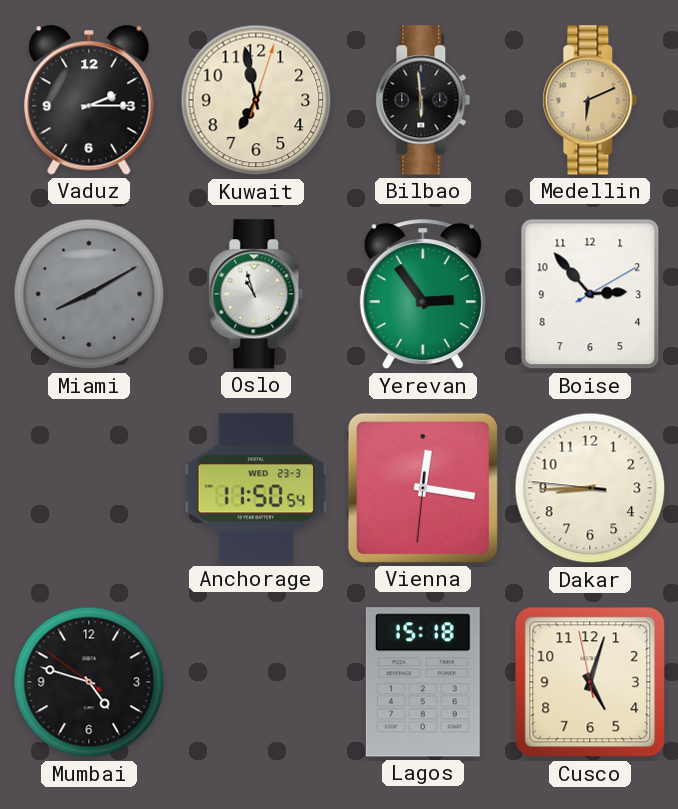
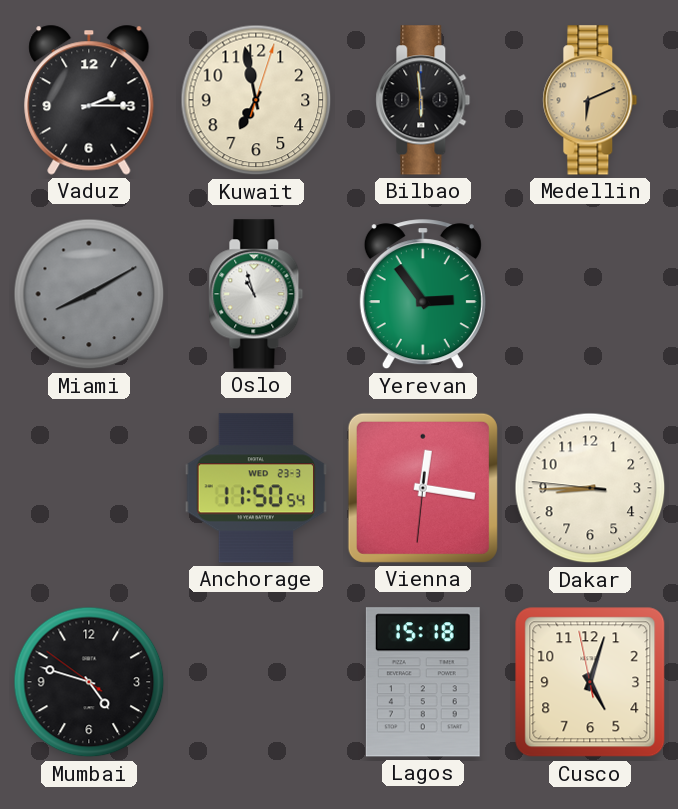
Boise: 2:53 -> none
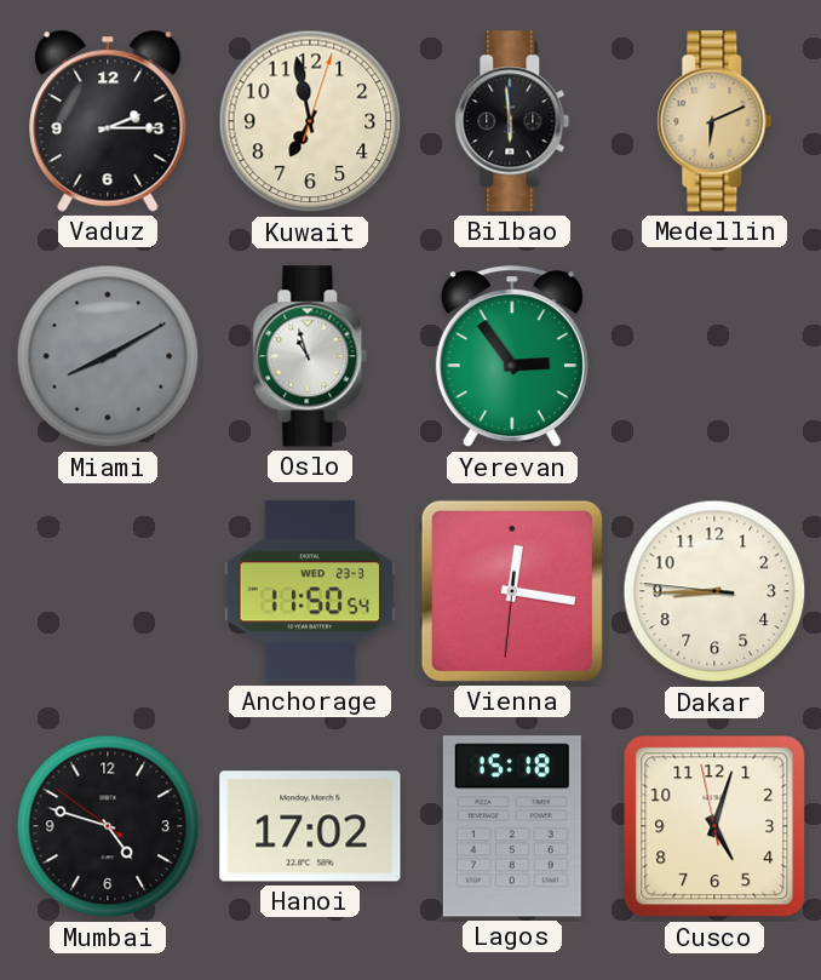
Hanoi: none -> 17:02
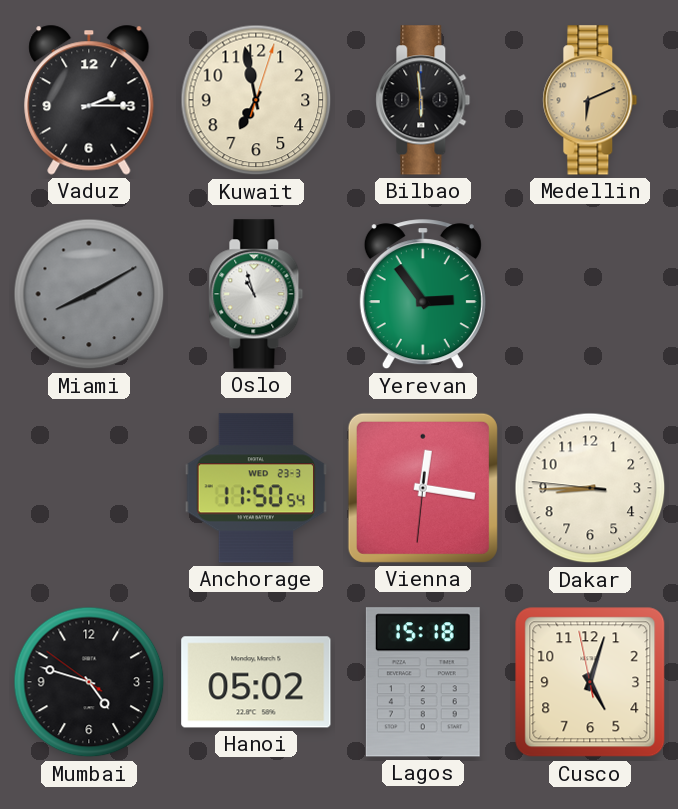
Hanoi: 17:02 -> 05:02
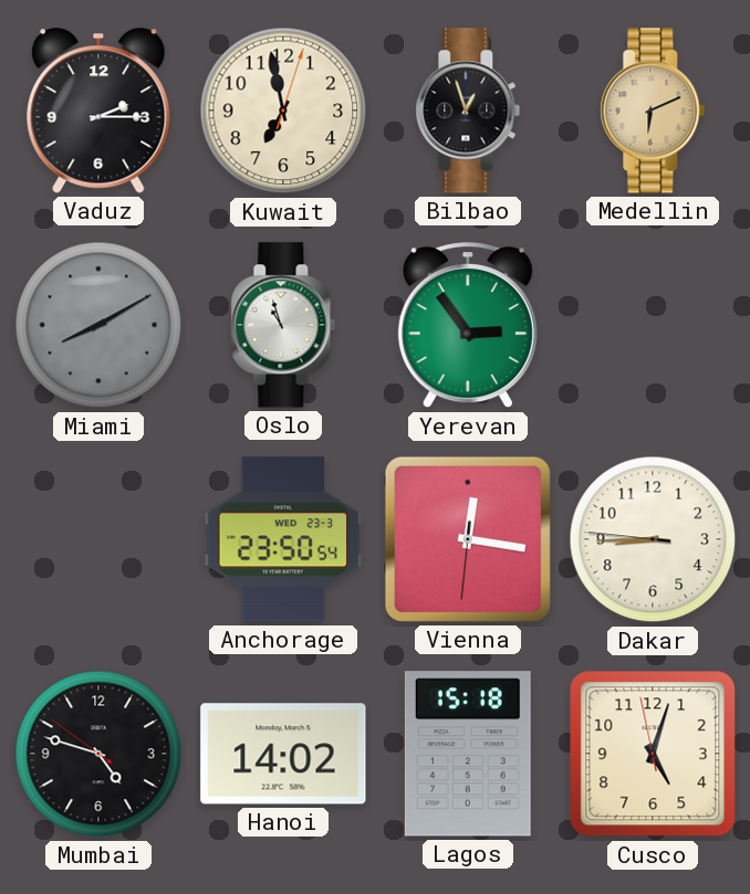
Bilbao: 5:59 -> 12:57
Anchorage: 11:50 -> 23:50
Hanoi: 05:02 -> 14:02
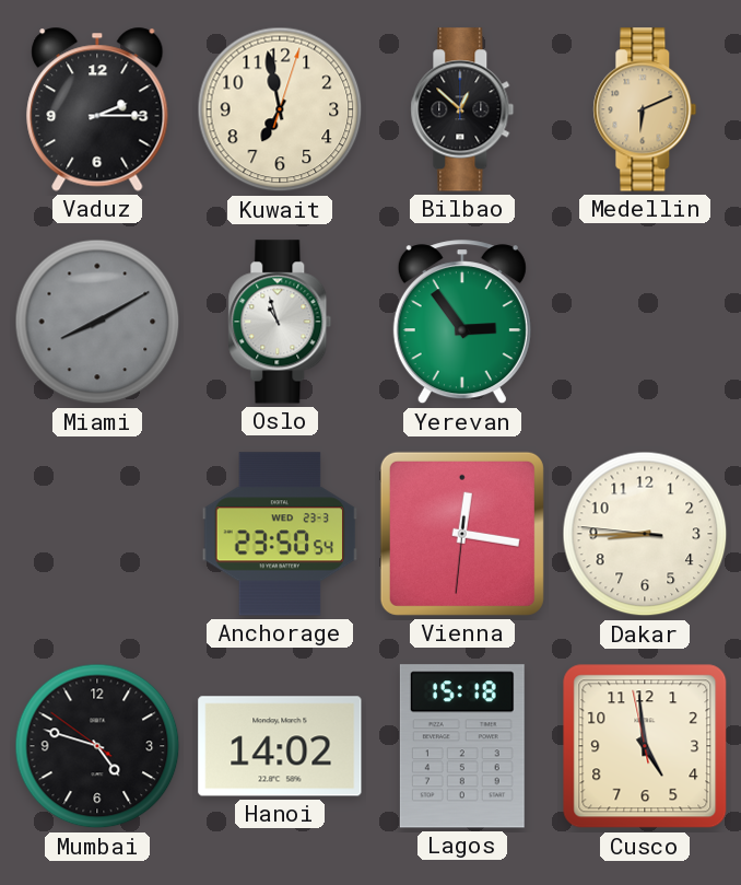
Bilbao: 12:57 -> 12:52
Cusco: 5:02 -> 4:58
